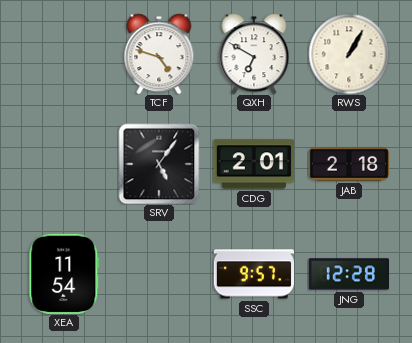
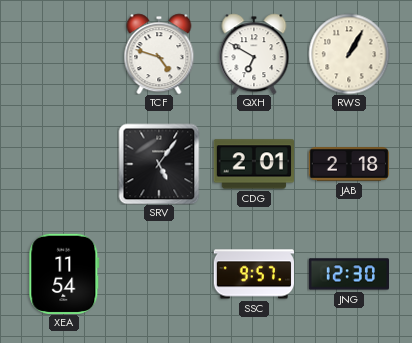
JNG: 12:28 -> 12:30
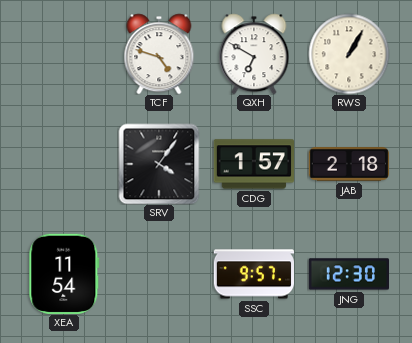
SRV: 5:06 -> 4:06
CDG: 2:01 -> 1:57
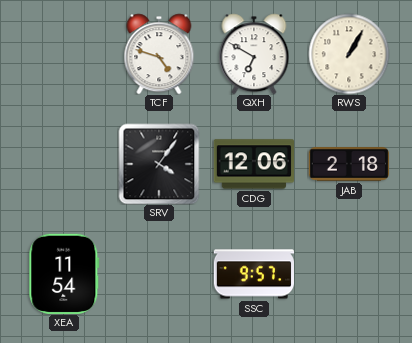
CDG: 1:57 -> 12:06
JNG: 12:30 -> none
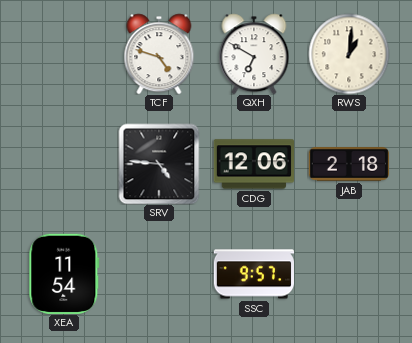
RWS: 1:05 -> 1:01
SRV: 4:06 -> 4:46
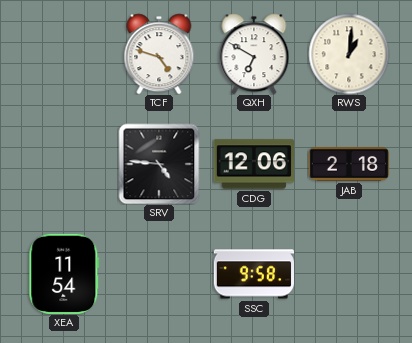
SSC: 9:57 -> 9:58
